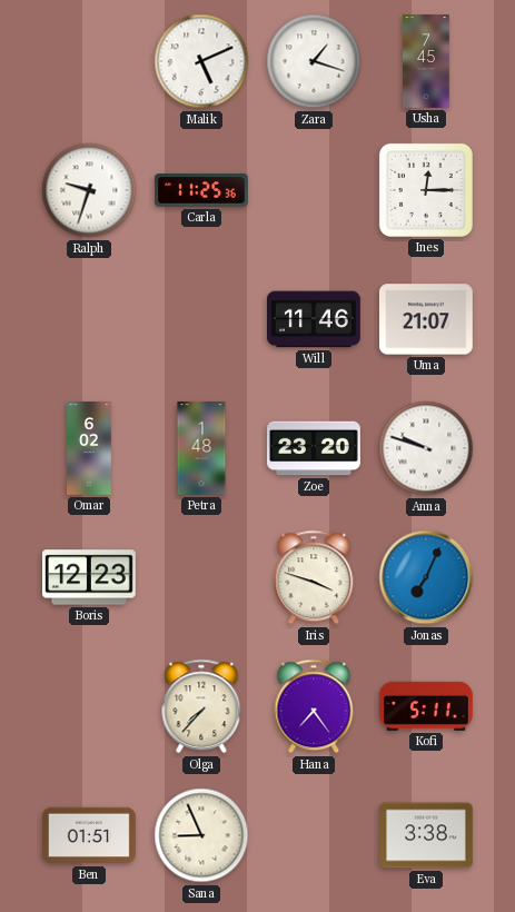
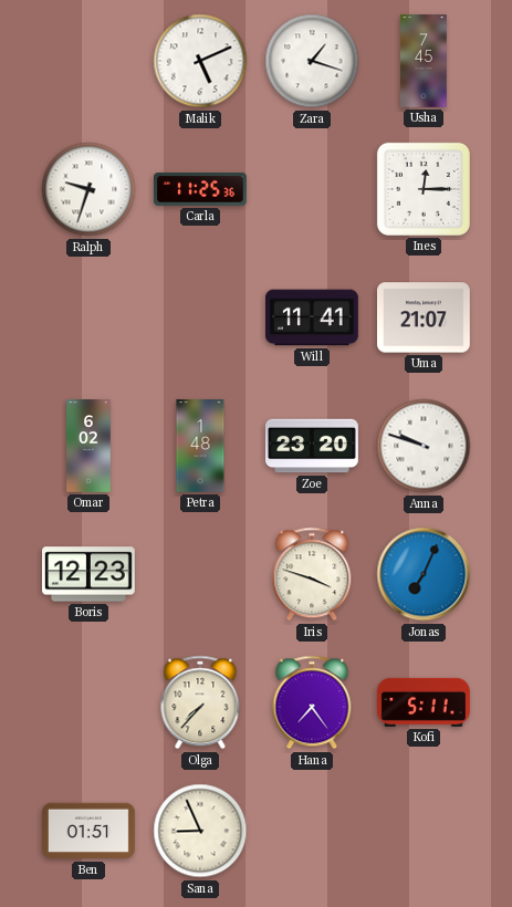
Will: 11:46 -> 11:41
Eva: 3:38 -> none
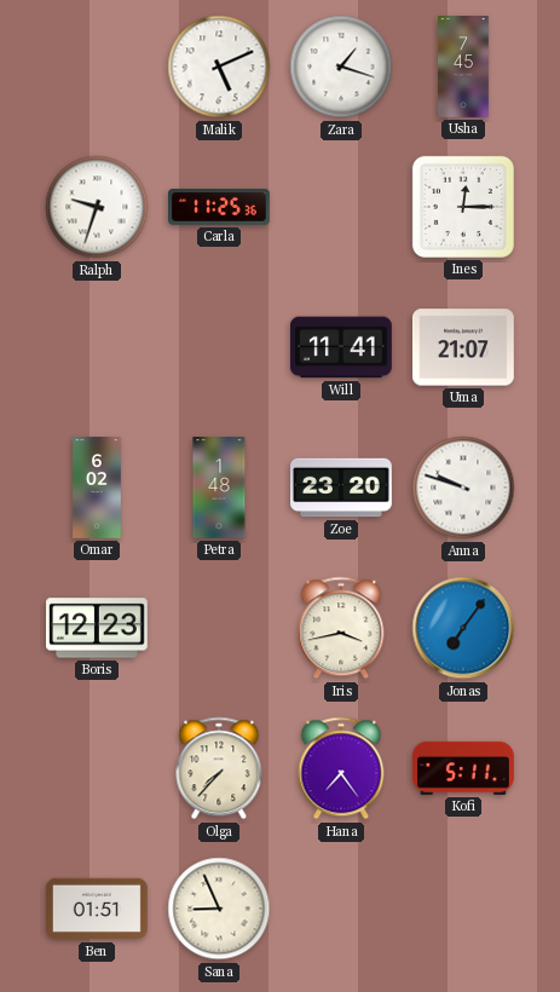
Iris: 3:48 -> 3:43
Jonas: 7:04 -> 7:06
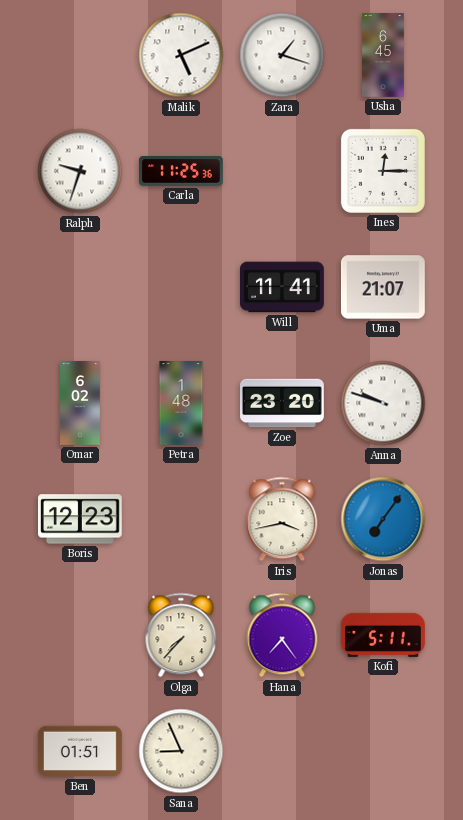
Usha: 7:45 -> 6:45
